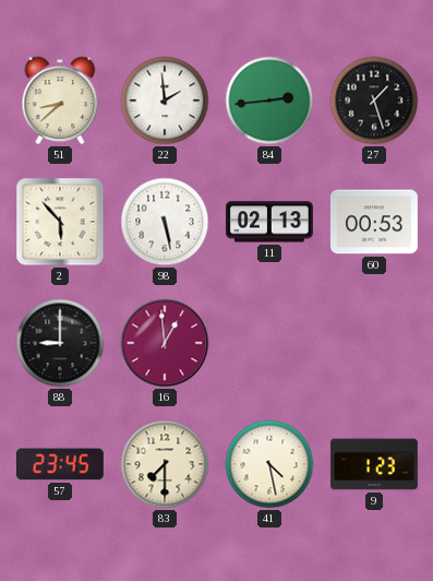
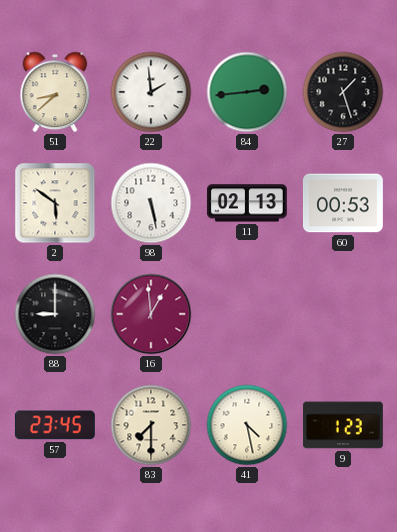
2: 5:53 -> 5:51
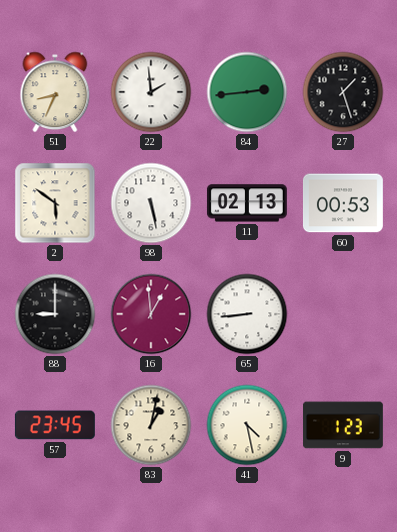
51: 8:38 -> 8:34
65: none -> 8:44
83: 7:30 -> 1:02
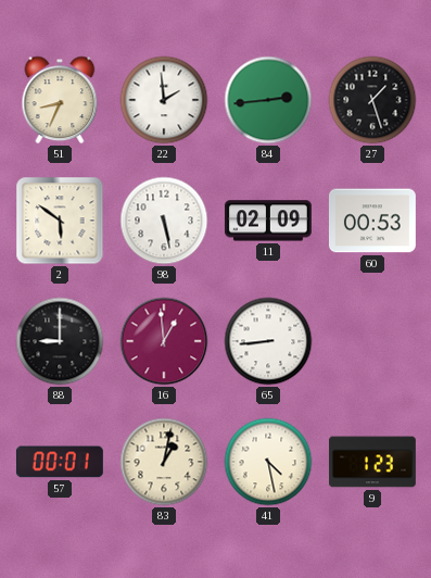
11: 02:13 -> 02:09
57: 23:45 -> 00:01
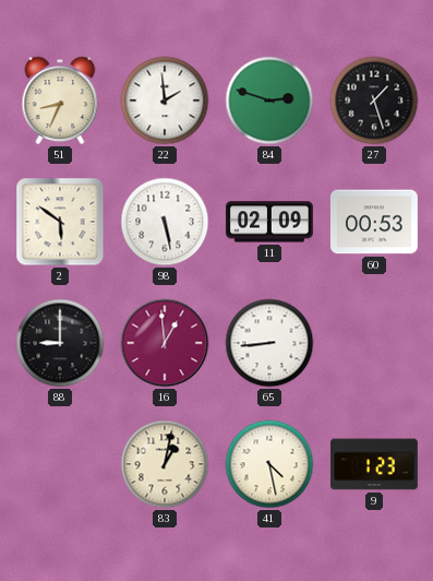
84: 2:44 -> 2:48
57: 00:01 -> none
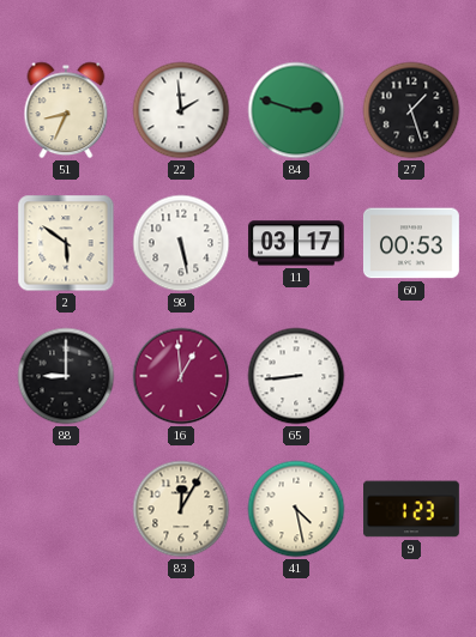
11: 02:09 -> 03:17
83: 1:02 -> 12:05
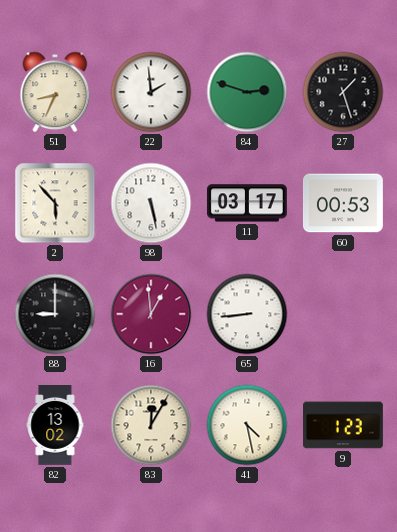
2: 5:51 -> 5:53
82: none -> 13:02
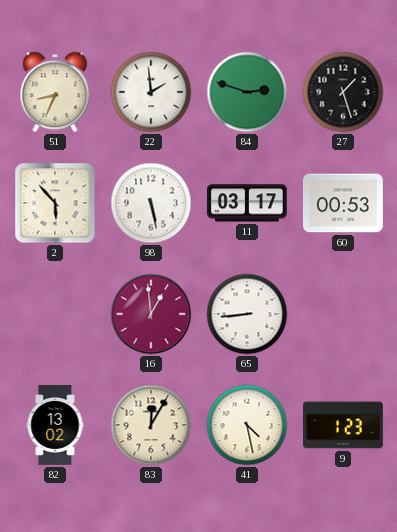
88: 9:00 -> none
